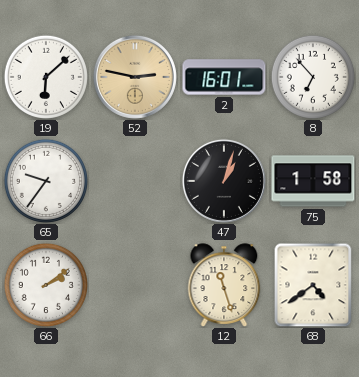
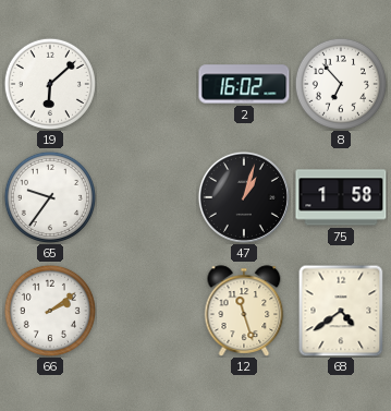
52: 2:47 -> none
2: 16:01 -> 16:02
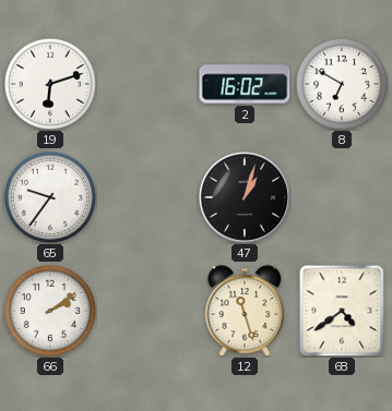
19: 6:08 -> 6:12
8: 6:53 -> 6:50
75: 1:58 -> none
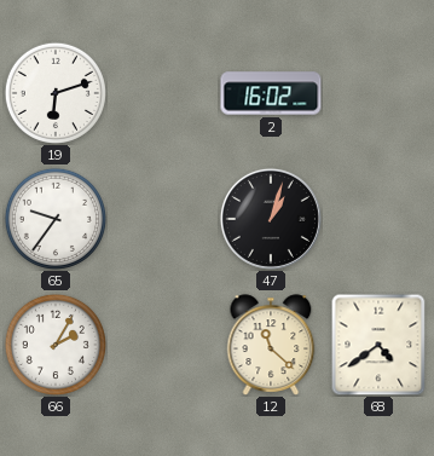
8: 6:50 -> none
66: 2:09 -> 2:05
12: 11:27 -> 11:22
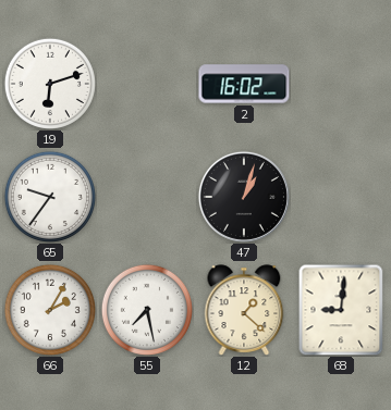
55: none -> 7:28
12: 11:22 -> 1:22
68: 4:39 -> 9:01
